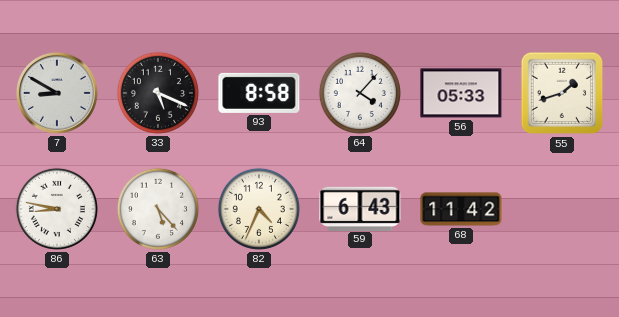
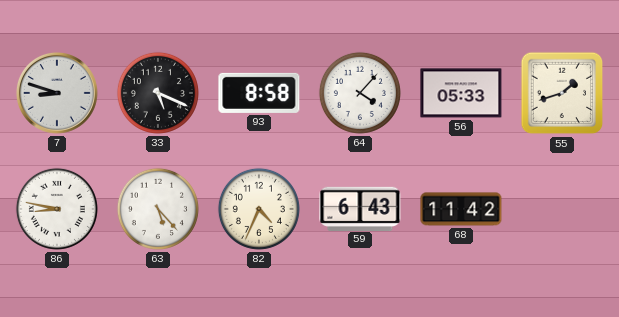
7: 8:50 -> 8:48
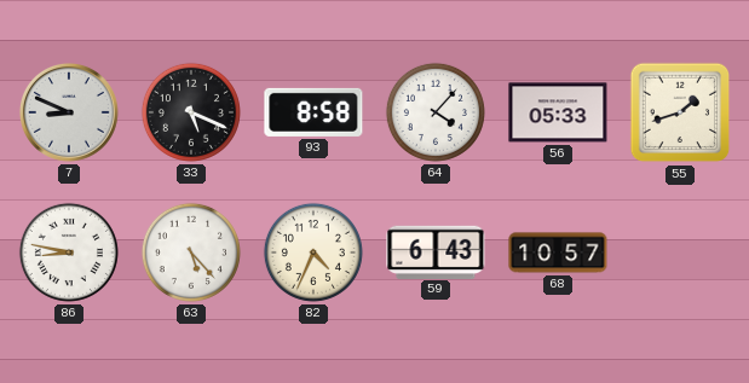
7: 8:48 -> 8:49
68: 11:42 -> 10:57
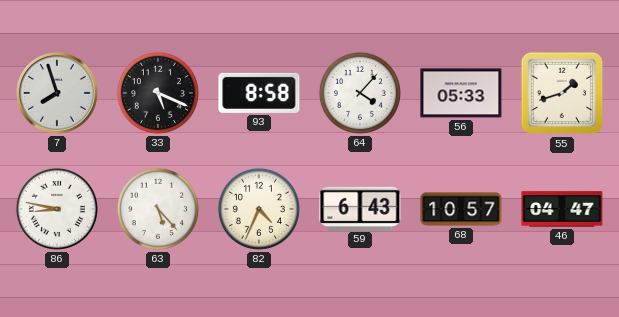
7: 8:49 -> 7:57
46: none -> 04:47
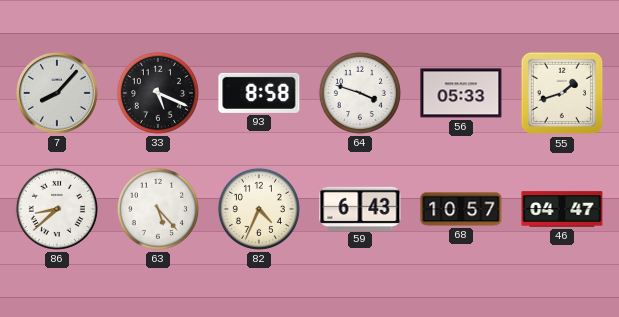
7: 7:57 -> 8:07
64: 4:07 -> 3:48
86: 8:47 -> 8:38
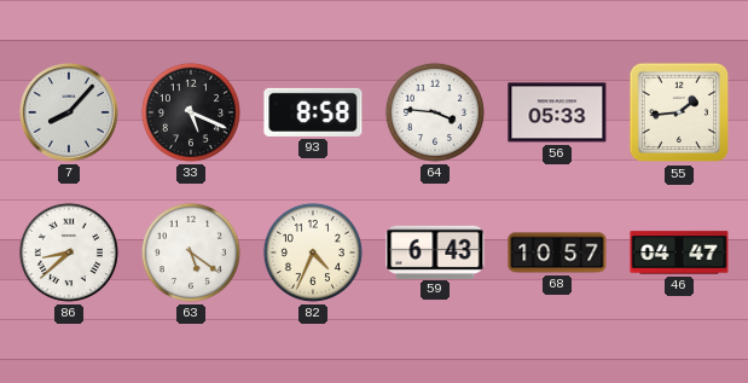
64: 3:48 -> 3:46
55: 1:42 -> 1:44
63: 5:23 -> 5:21
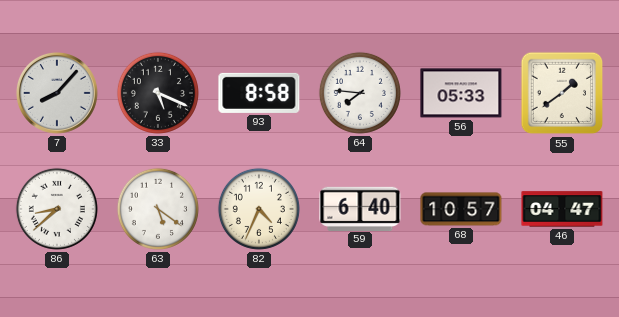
64: 3:46 -> 7:46
55: 1:44 -> 1:39
59: 6:43 -> 6:40
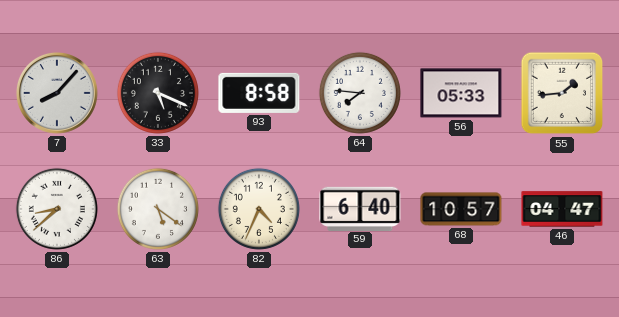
55: 1:39 -> 1:44
